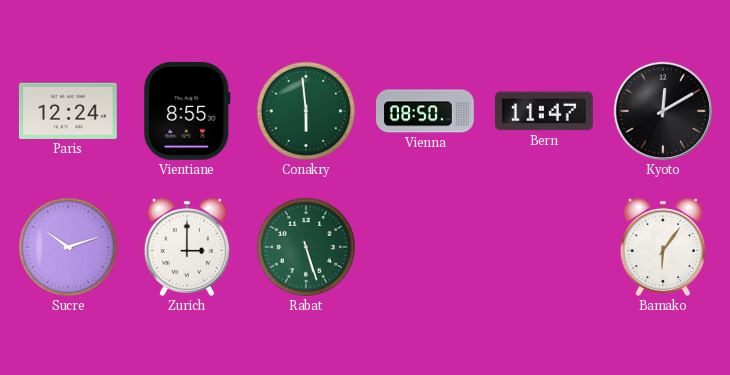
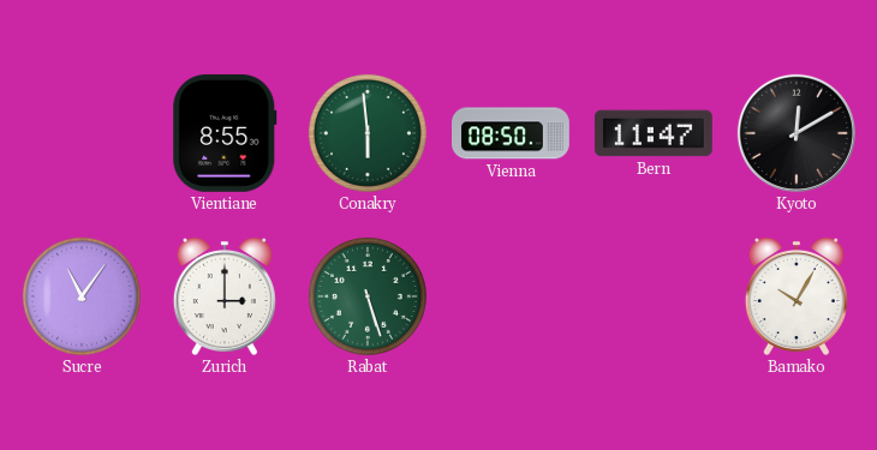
Paris: 12:24 -> none
Sucre: 10:12 -> 11:06
Bamako: 6:06 -> 10:05
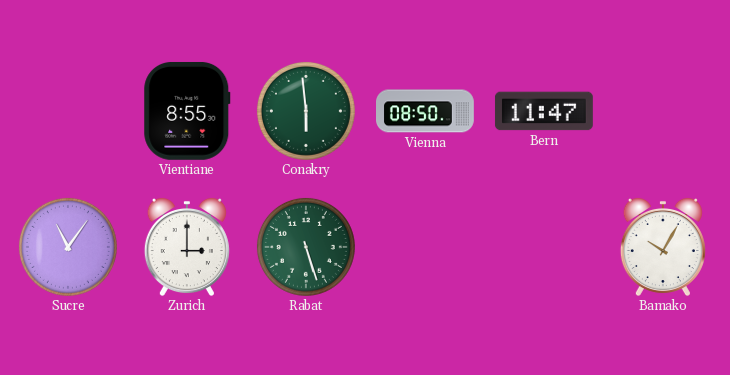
Kyoto: 12:10 -> none
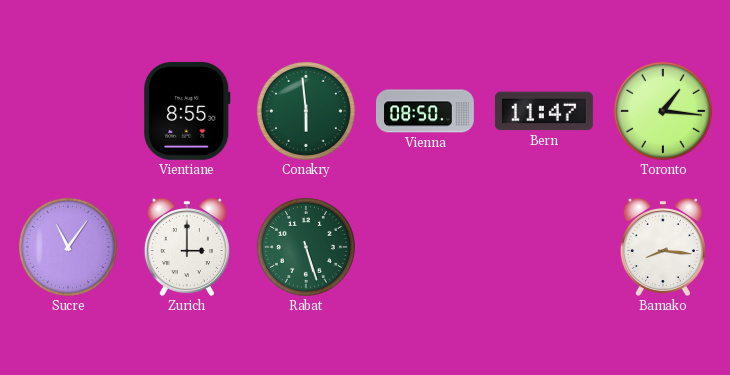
Toronto: none -> 1:16
Bamako: 10:05 -> 8:16
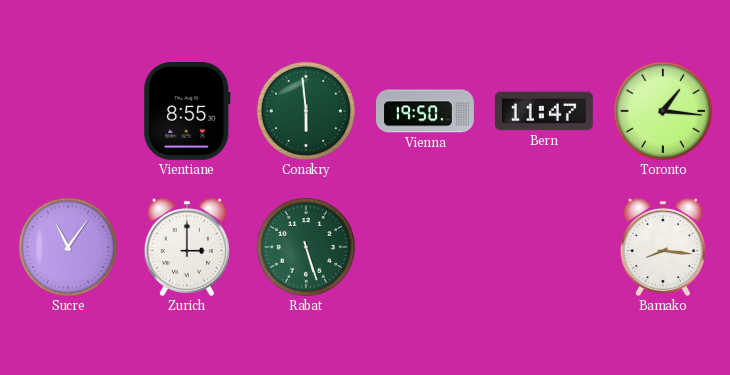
Vienna: 08:50 -> 19:50
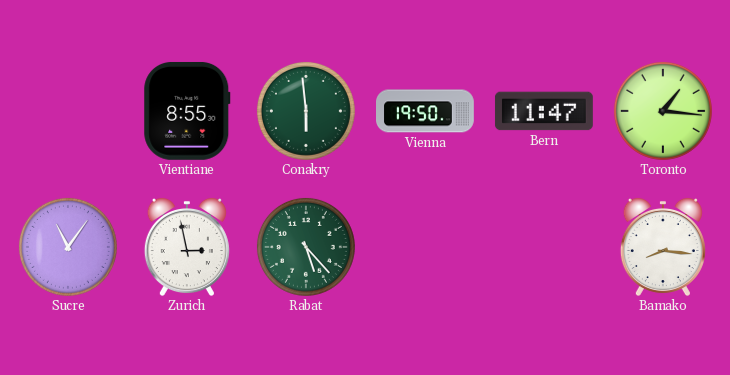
Zurich: 3:00 -> 2:58
Rabat: 5:27 -> 5:23
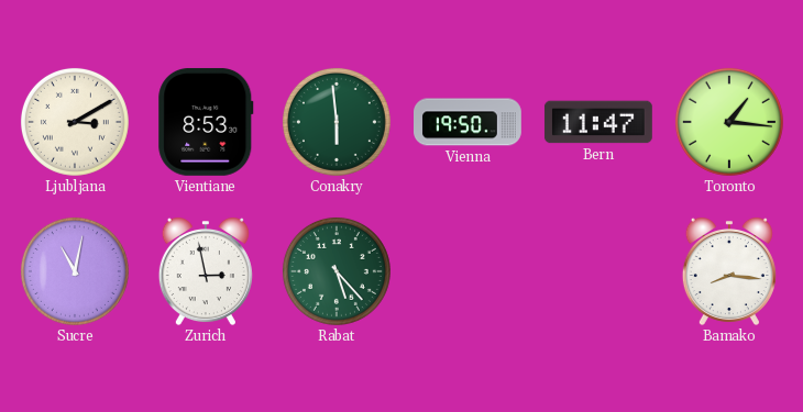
Ljubljana: none -> 3:10
Vientiane: 8:55 -> 8:53
Sucre: 11:06 -> 11:02
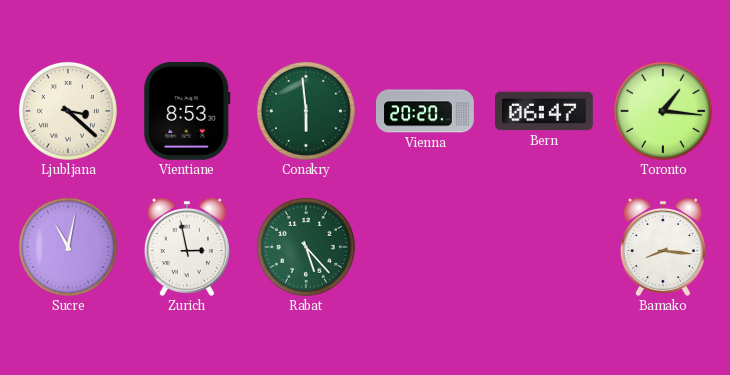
Ljubljana: 3:10 -> 3:22
Vienna: 19:50 -> 20:20
Bern: 11:47 -> 06:47
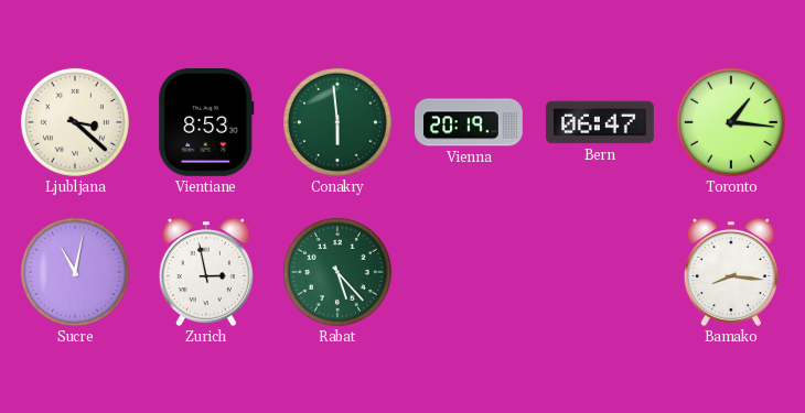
Vienna: 20:20 -> 20:19
